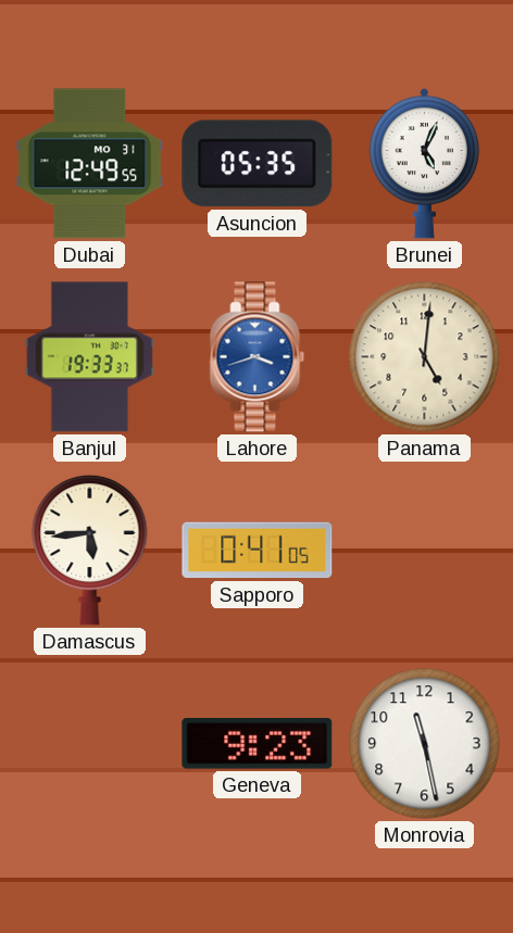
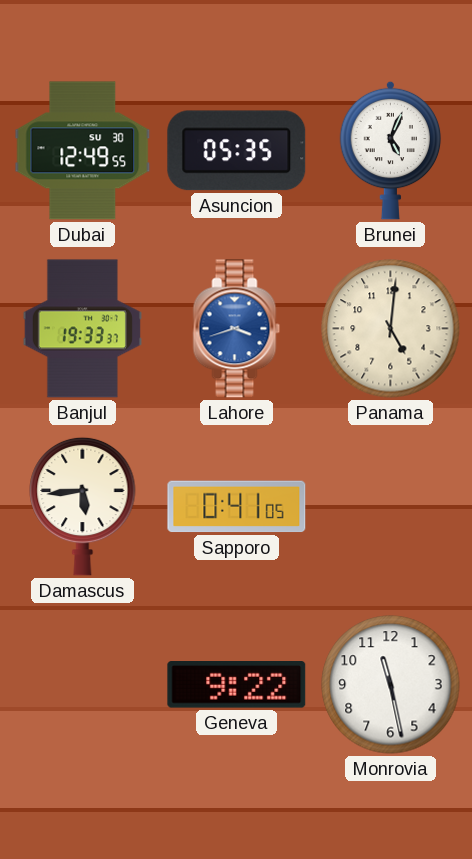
Dubai date: MO 31 -> SU 30
Geneva: 9:23 -> 9:22
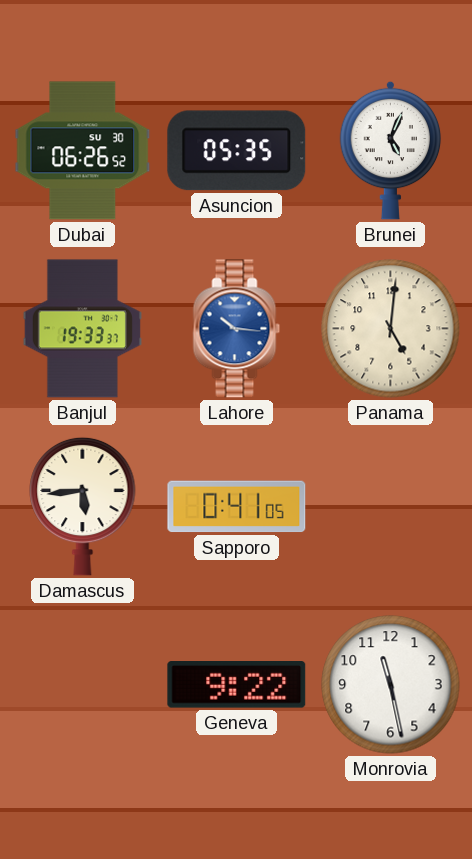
Dubai: 12:49 -> 06:26
Lahore: 3:42 -> 10:16
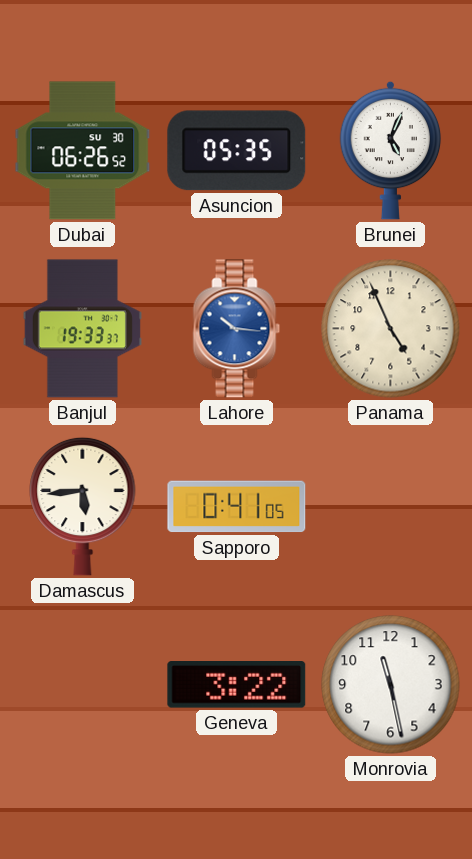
Panama: 5:01 -> 4:56
Geneva: 9:22 -> 3:22
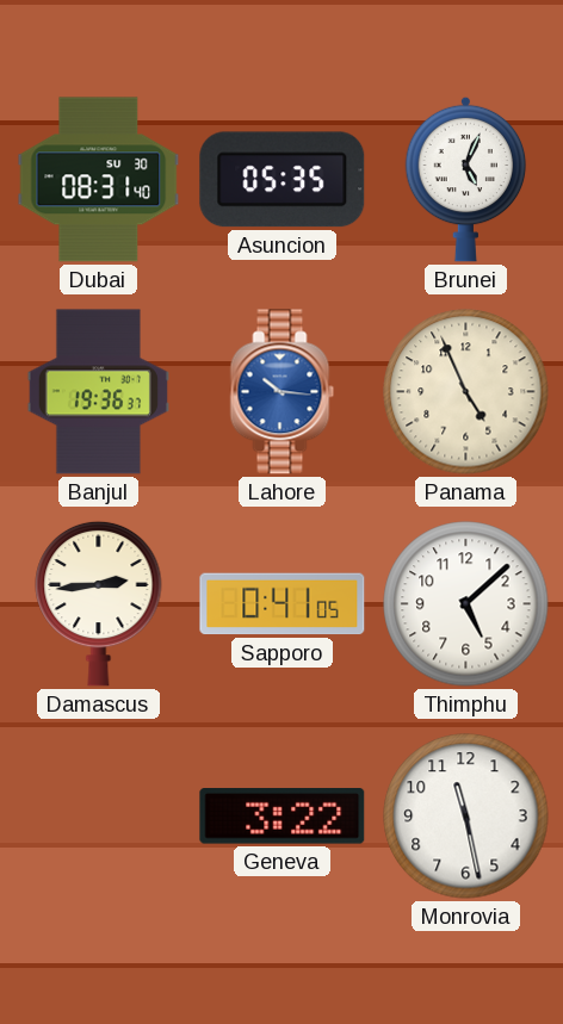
Dubai: 06:26 -> 08:31
Banjul: 19:33 -> 19:36
Damascus: 5:44 -> 2:44
Thimphu: none -> 5:08
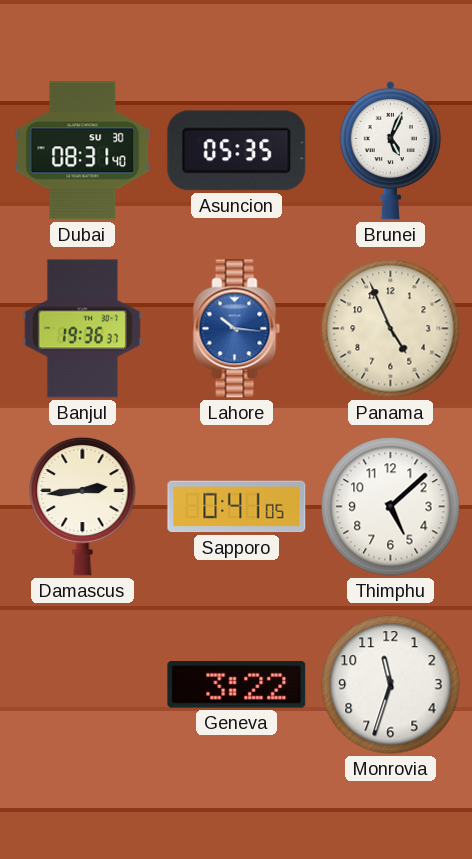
Monrovia: 11:28 -> 11:33
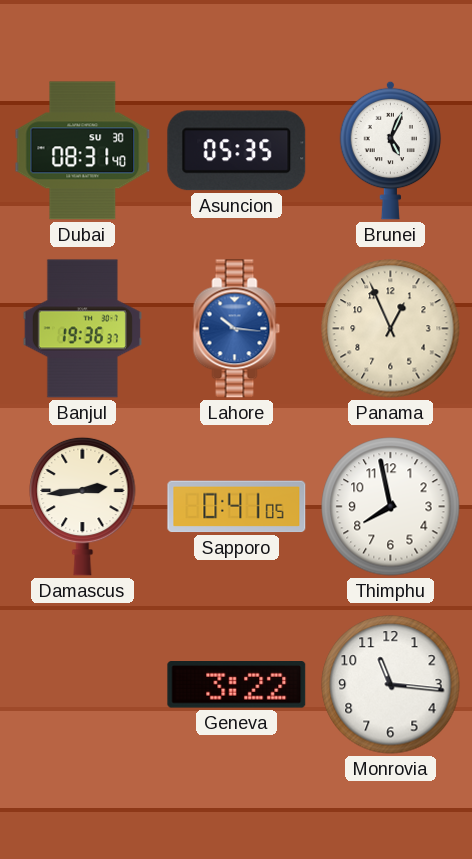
Panama: 4:56 -> 12:56
Thimphu: 5:08 -> 7:58
Monrovia: 11:33 -> 11:16
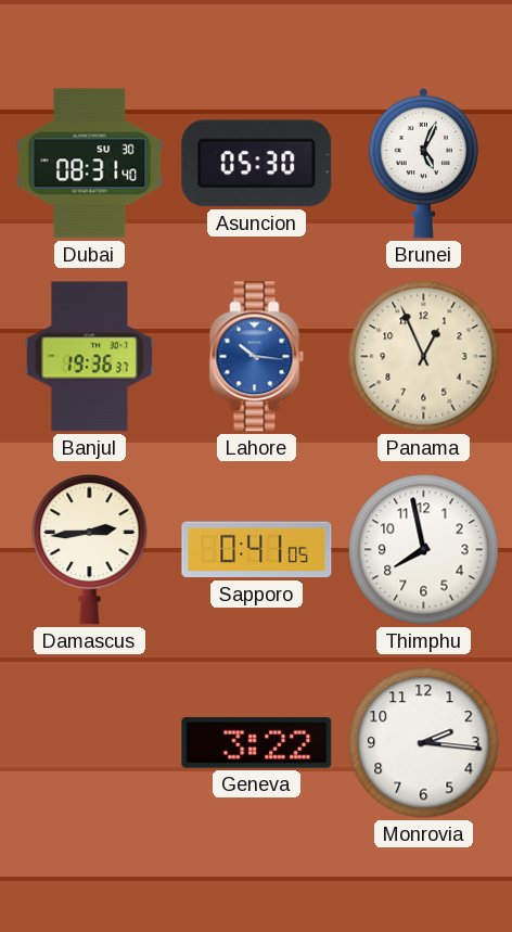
Asuncion: 05:35 -> 05:30
Monrovia: 11:16 -> 2:16
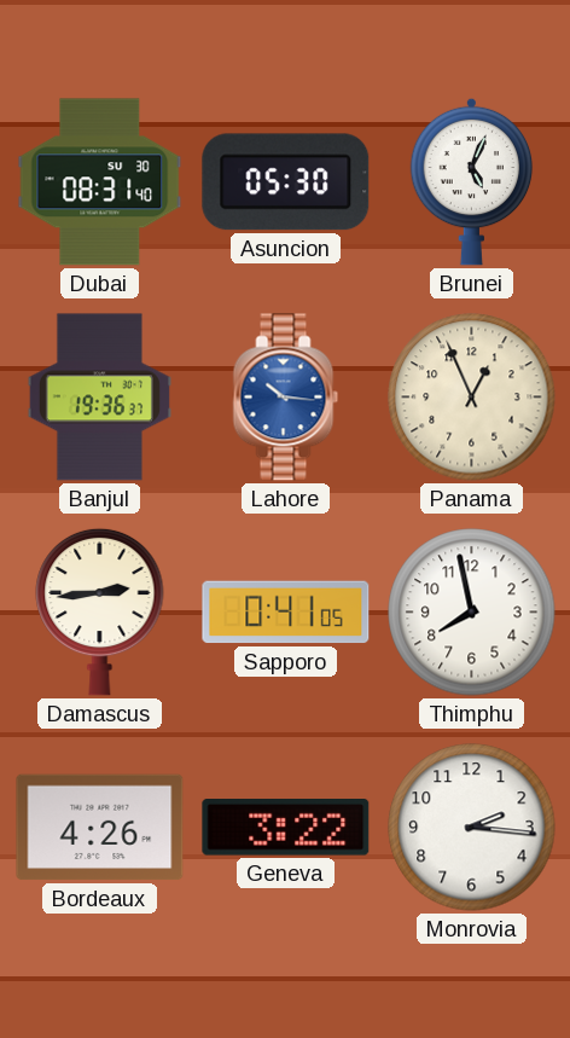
Bordeaux: none -> 4:26
